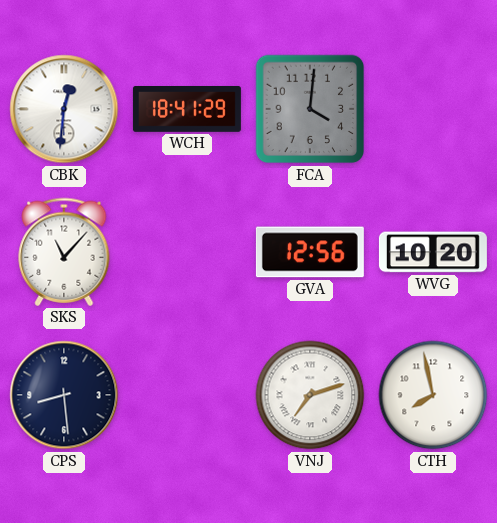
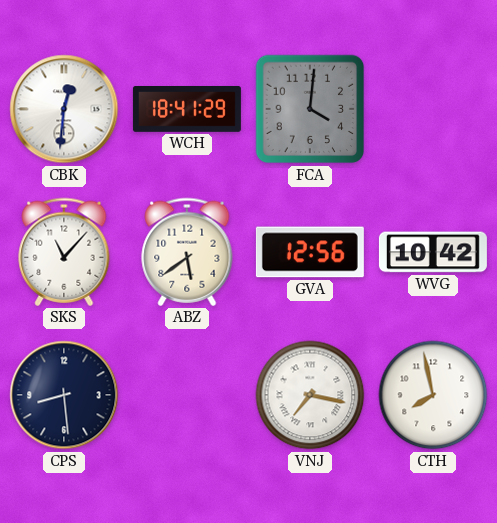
ABZ: none -> 5:39
WVG: 10:20 -> 10:42
VNJ: 7:12 -> 7:17
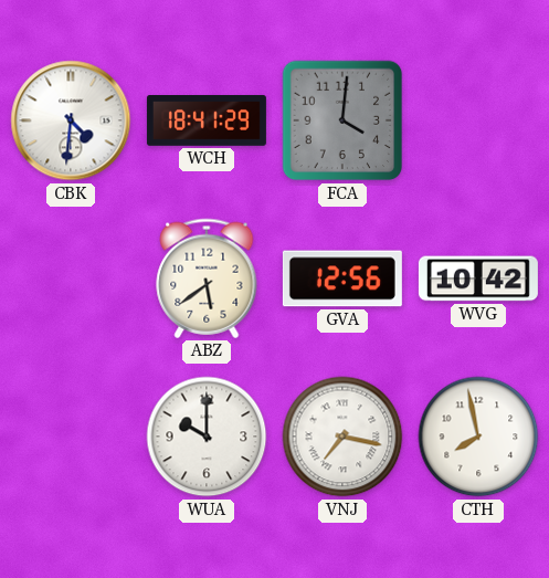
CBK: 12:31 -> 4:31
SKS: 11:07 -> none
CPS: 8:29 -> none
WUA: none -> 10:00
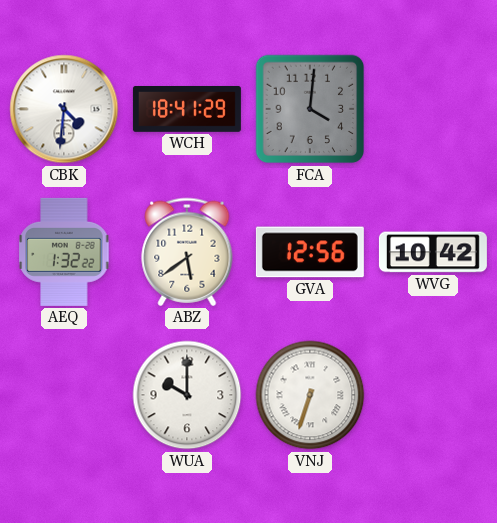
AEQ: none -> 1:32
VNJ: 7:17 -> 6:33
CTH: 7:58 -> none
